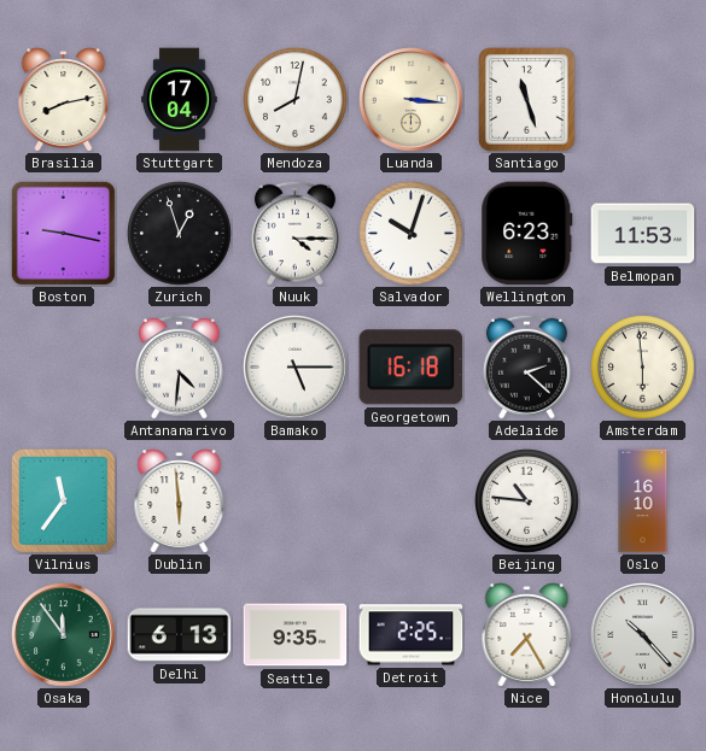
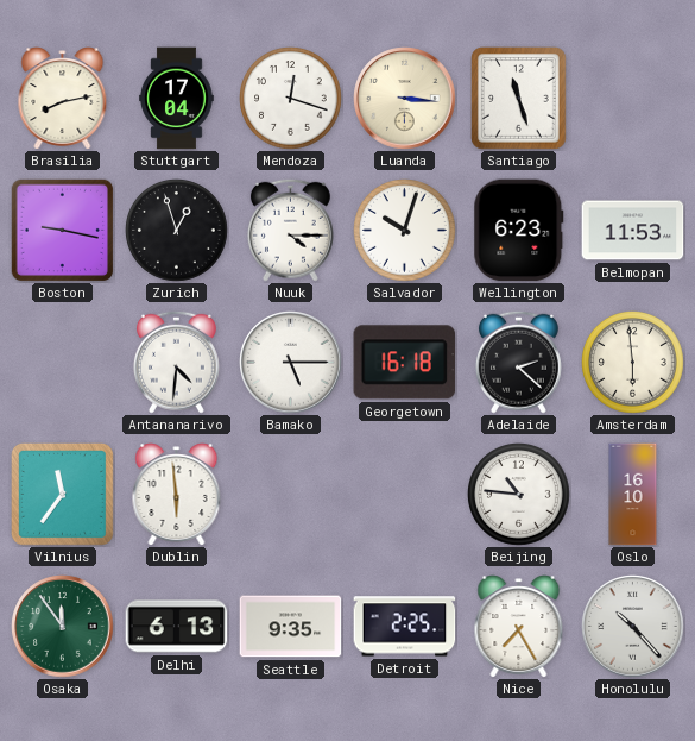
Mendoza: 8:02 -> 12:18
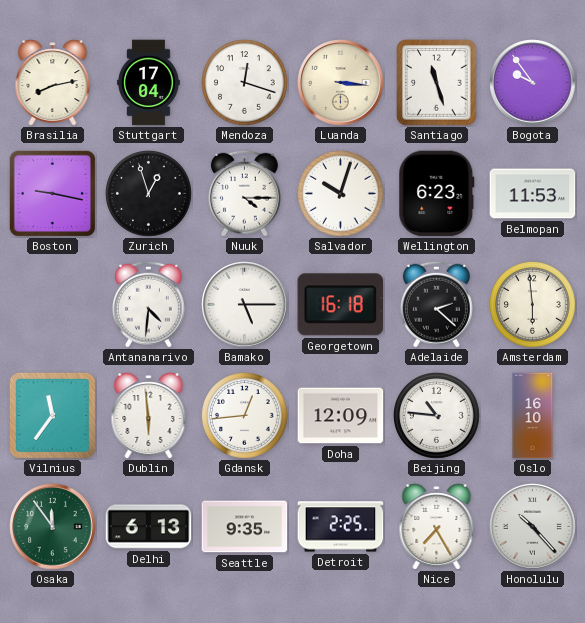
Bogota: none -> 9:54
Gdansk: none -> 12:44
Doha: none -> 12:09
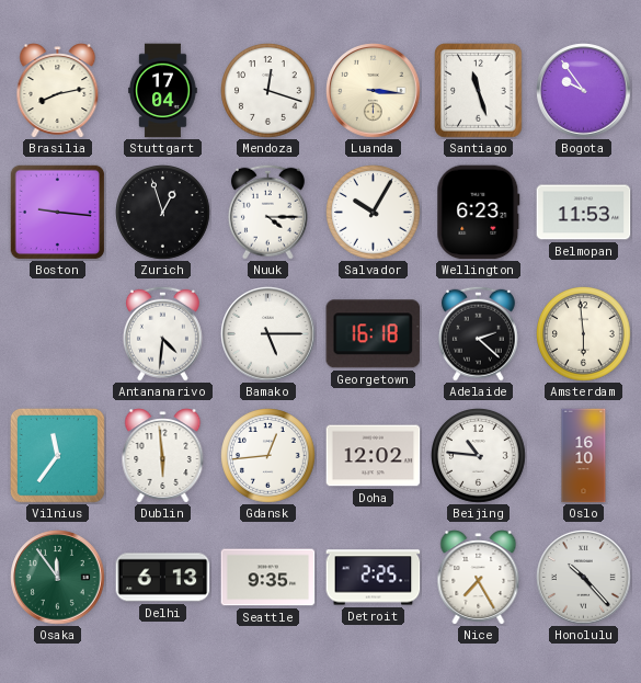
Boston: 9:17 -> 9:16
Salvador: 10:03 -> 10:05
Doha: 12:09 -> 12:02
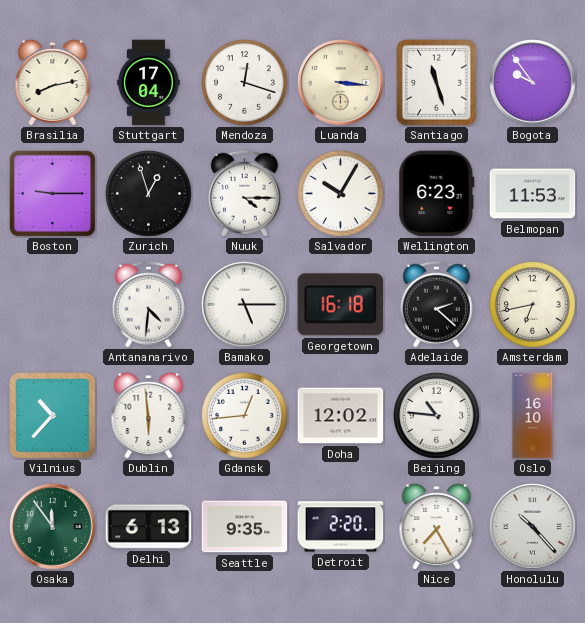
Boston: 9:16 -> 9:15
Amsterdam: 5:59 -> 6:43
Vilnius: 11:36 -> 10:37
Detroit: 2:25 -> 2:20
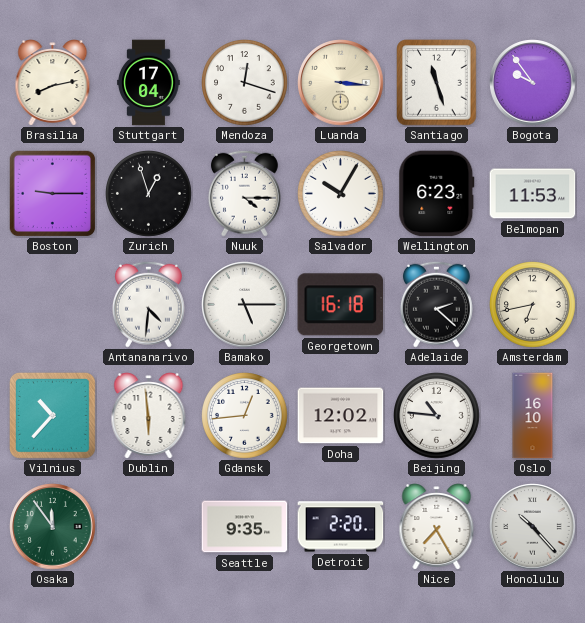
Delhi: 6:13 -> none
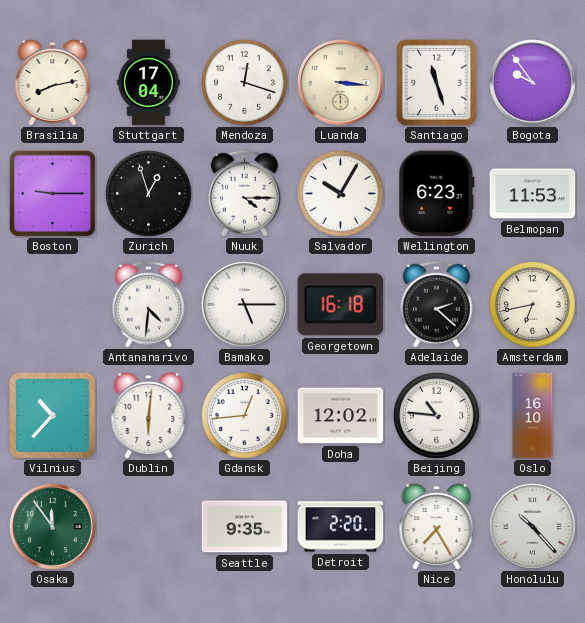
Dublin: 5:59 -> 6:01
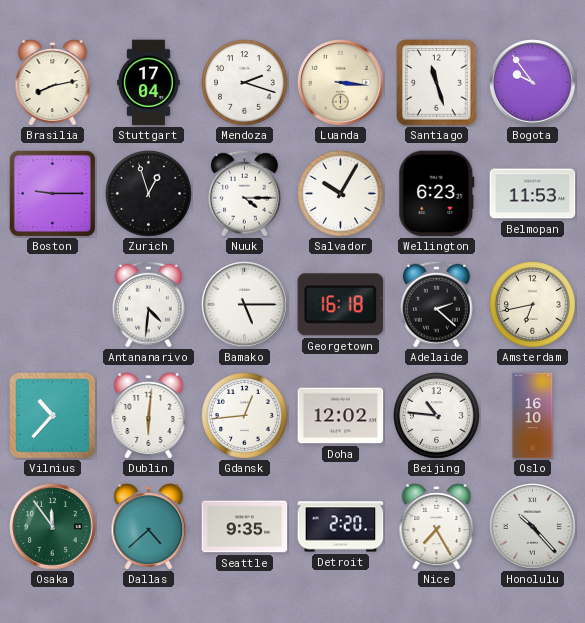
Mendoza: 12:18 -> 2:18
Dallas: none -> 4:38
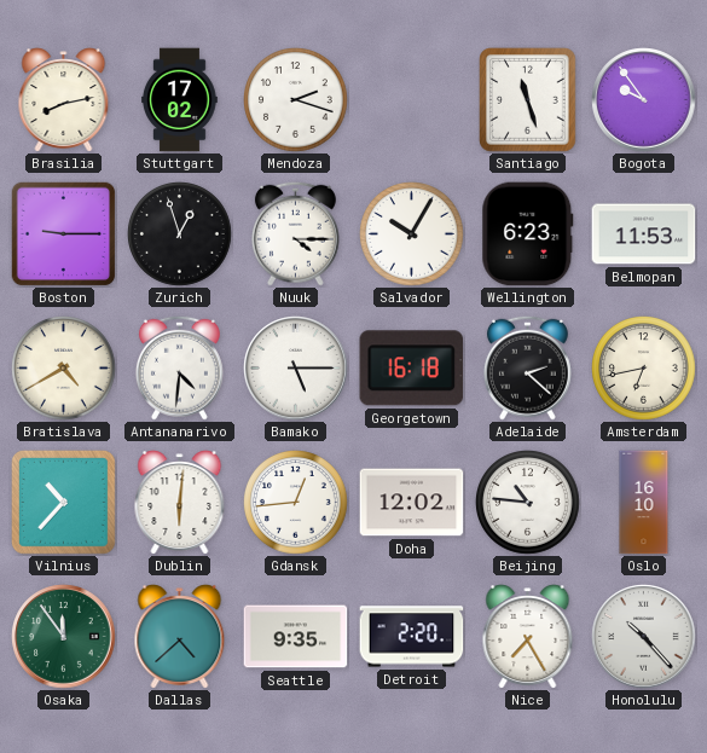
Stuttgart: 17:04 -> 17:02
Luanda: 3:16 -> none
Bratislava: none -> 4:40
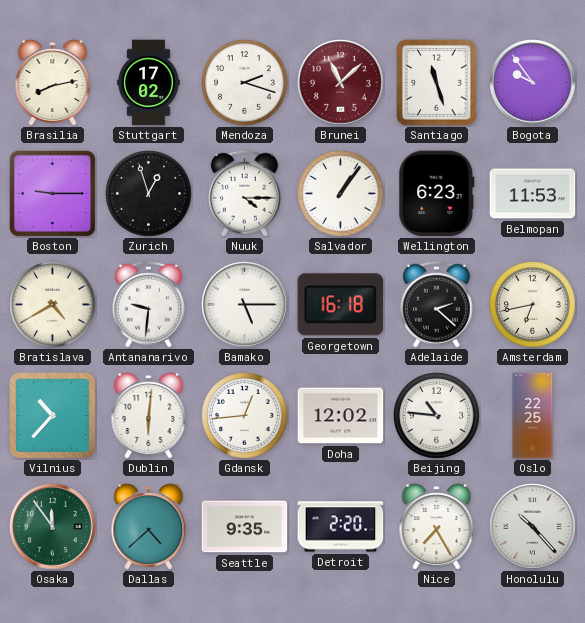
Brunei: none -> 11:08
Salvador: 10:05 -> 1:06
Antananarivo: 4:31 -> 9:31
Oslo: 16:10 -> 22:25
